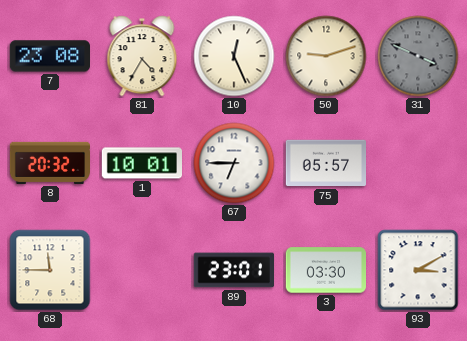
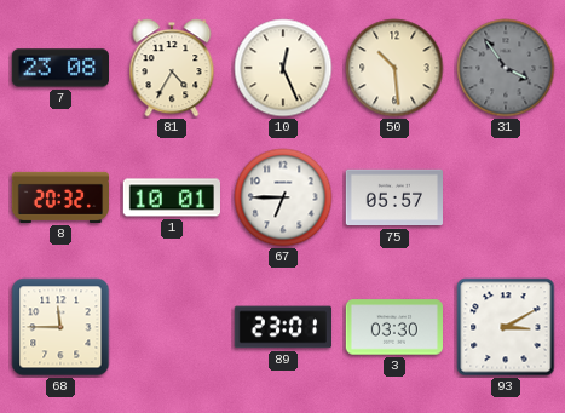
50: 9:12 -> 10:29
31: 3:49 -> 3:54
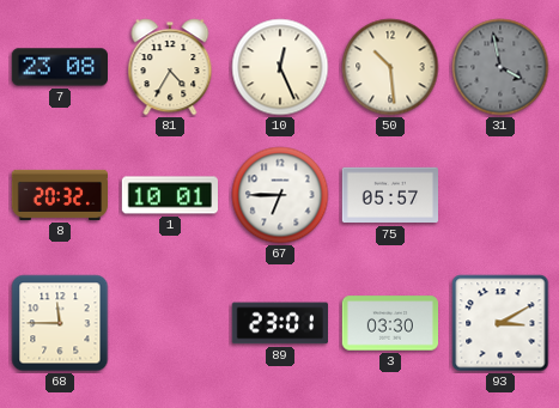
31: 3:54 -> 3:58
